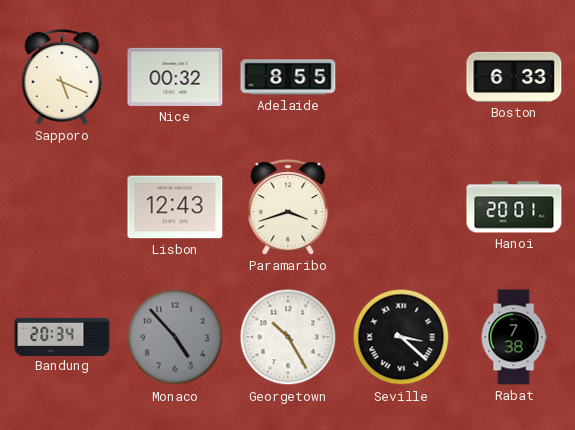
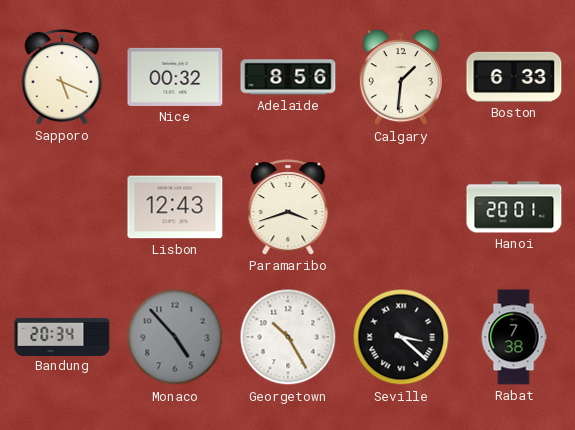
Adelaide: 8:55 -> 8:56
Calgary: none -> 1:31
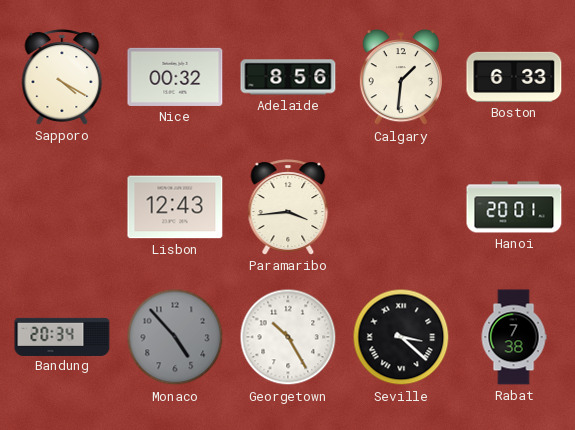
Sapporo: 5:19 -> 4:20
Paramaribo: 3:42 -> 3:44
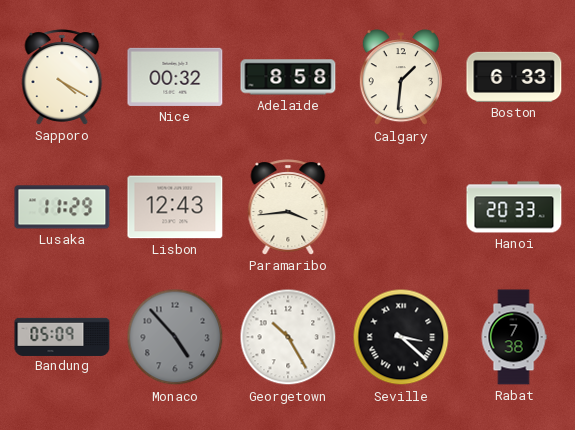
Adelaide: 8:56 -> 8:58
Lusaka: none -> 11:29
Hanoi: 20:01 -> 20:33
Bandung: 20:34 -> 05:09
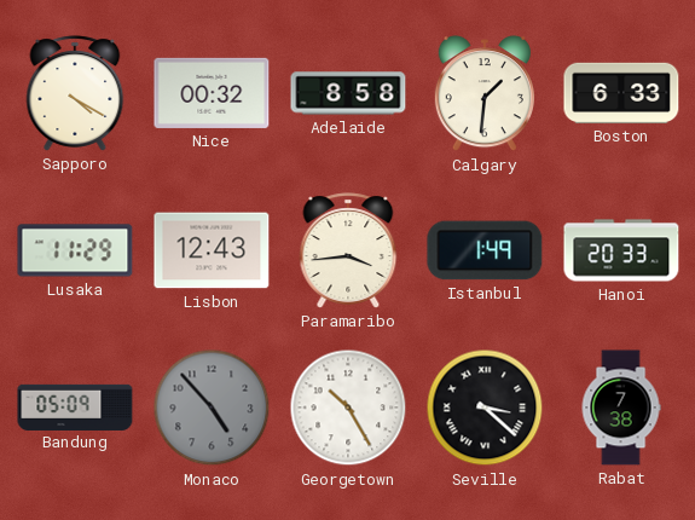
Istanbul: none -> 1:49
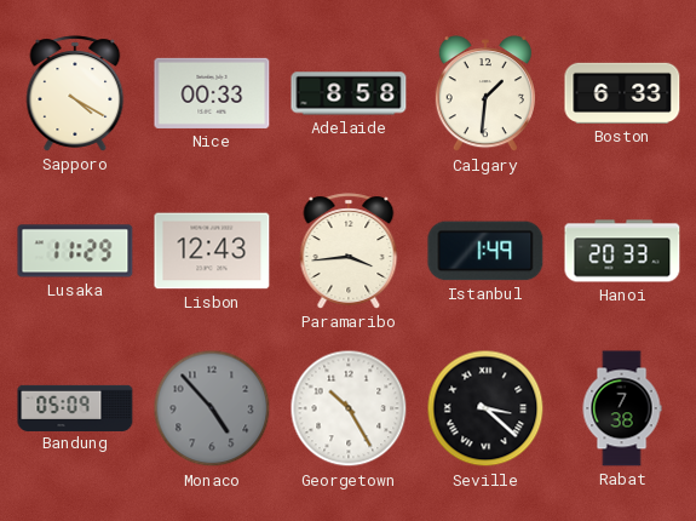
Nice: 00:32 -> 00:33
